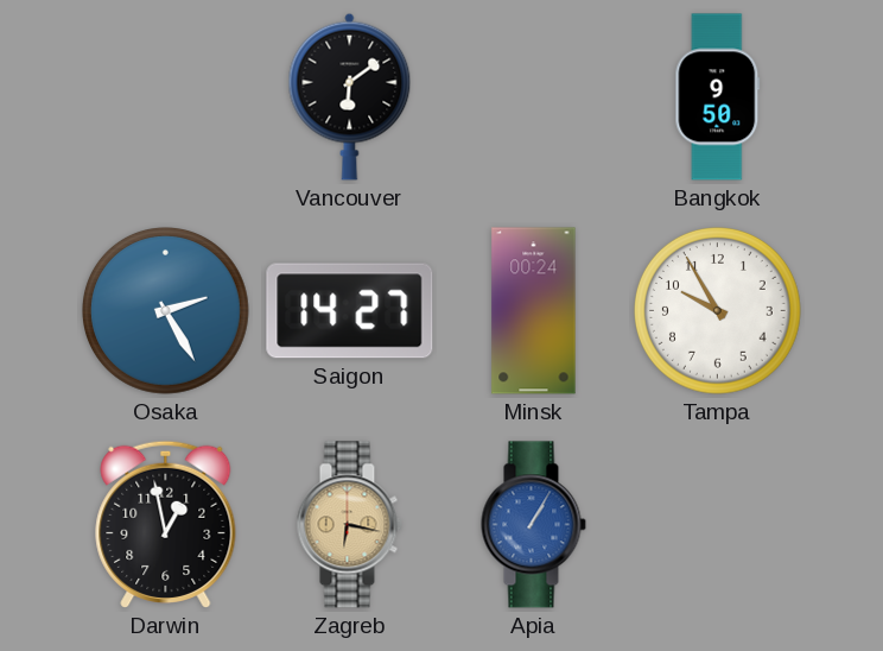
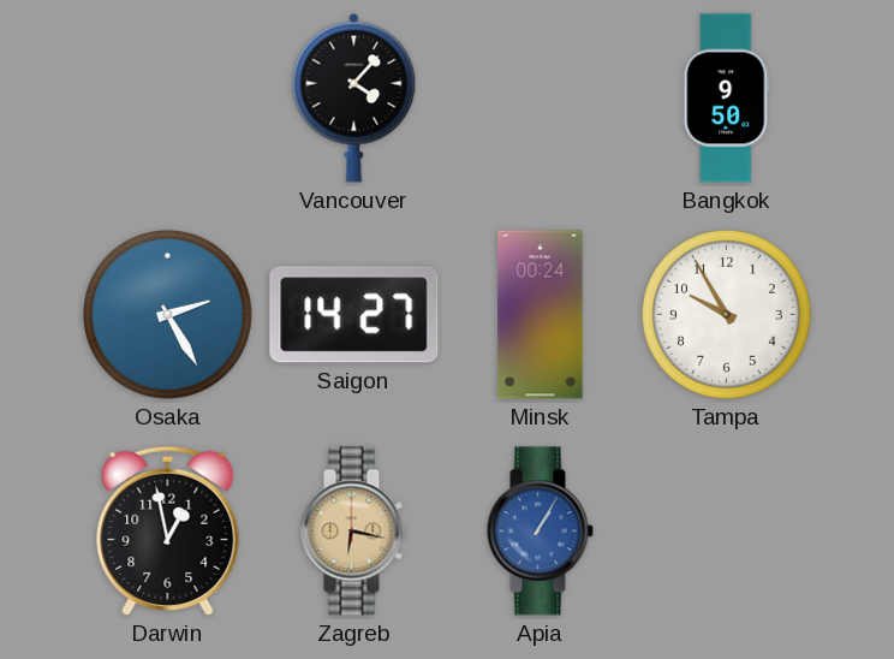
Vancouver: 6:09 -> 4:07
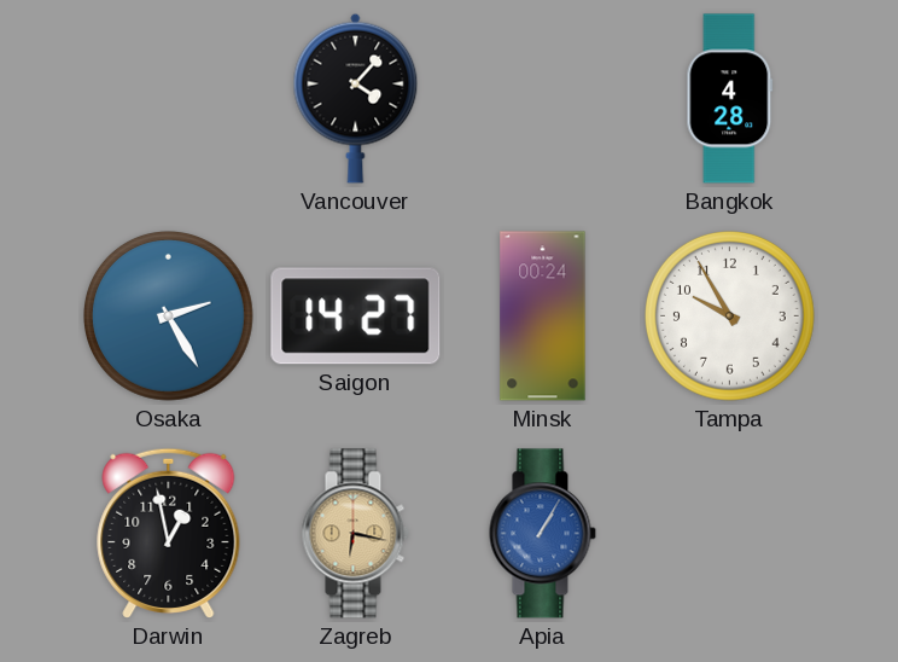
Bangkok: 9:50 -> 4:28
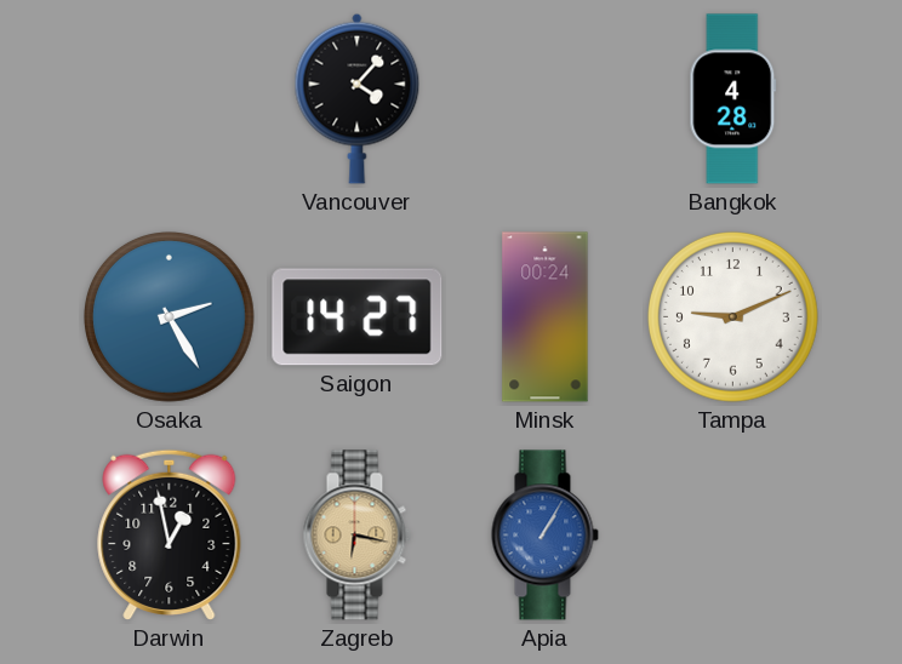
Tampa: 9:55 -> 9:11
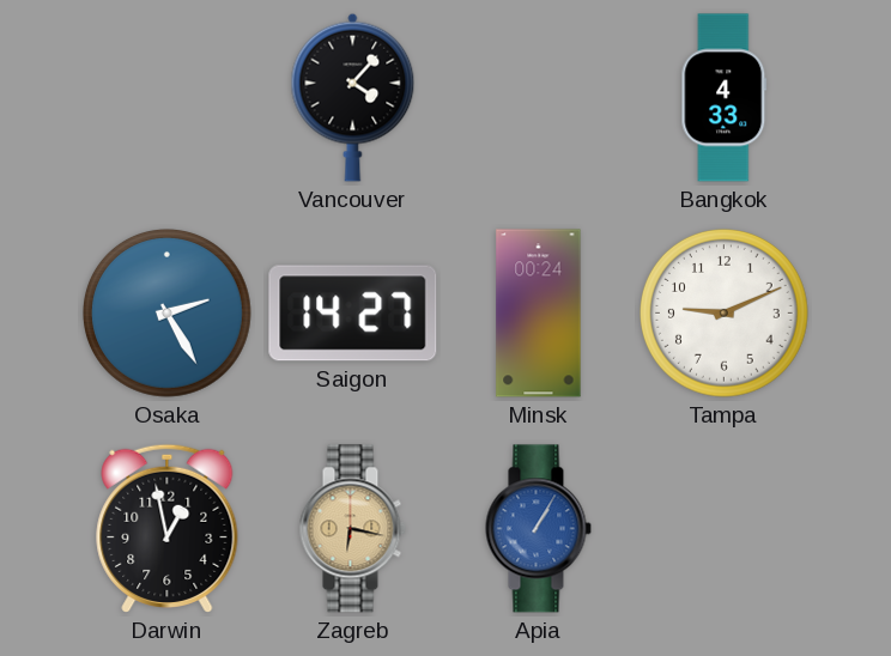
Bangkok: 4:28 -> 4:33
